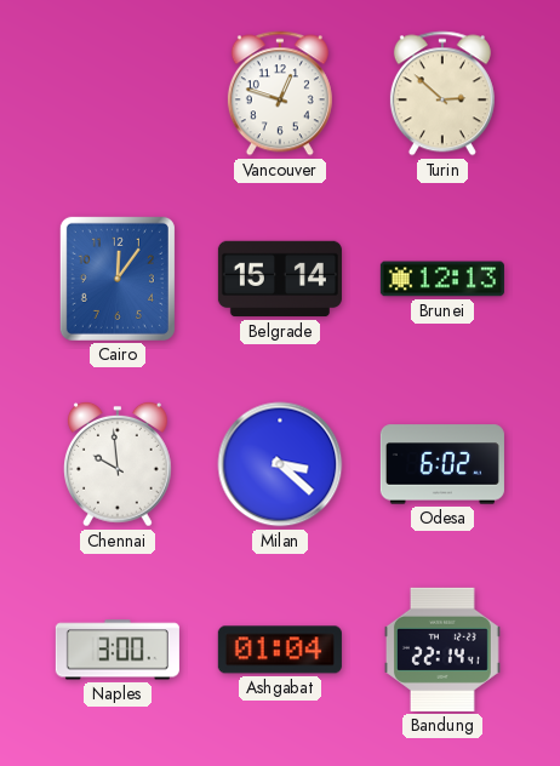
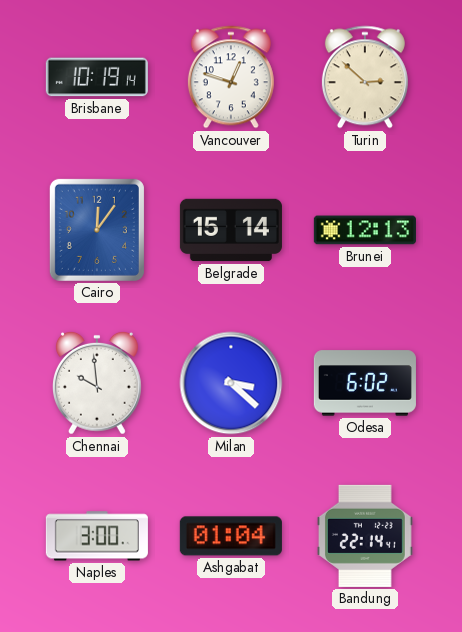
Brisbane: none -> 10:19
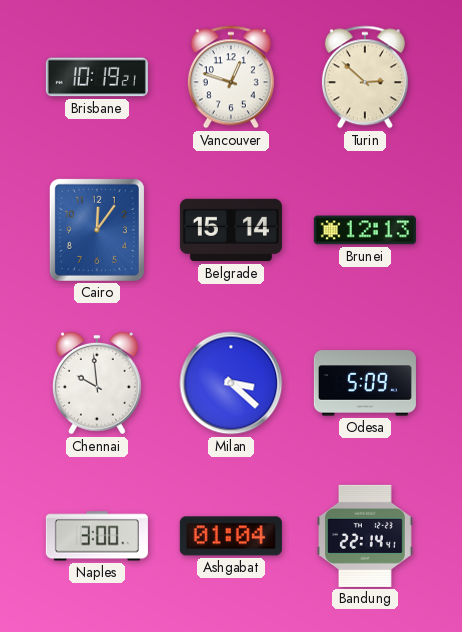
Brisbane: 10:19:14 -> 10:19:21
Odesa: 6:02 -> 5:09
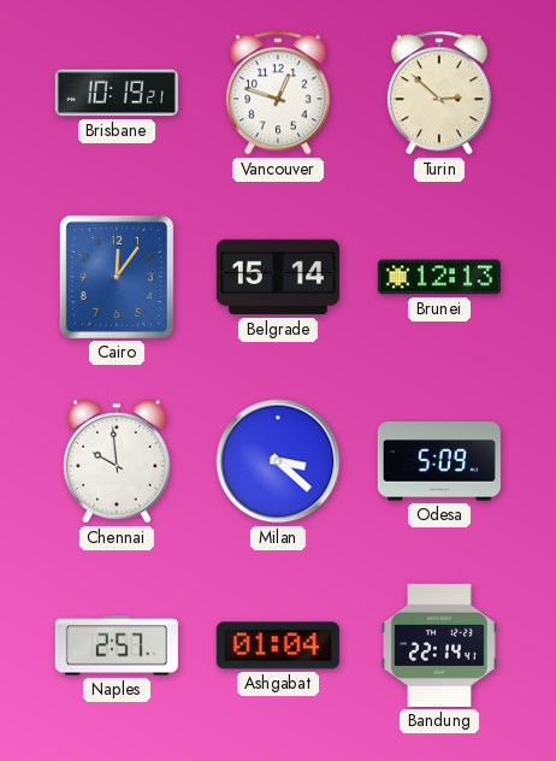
Naples: 3:00 -> 2:57
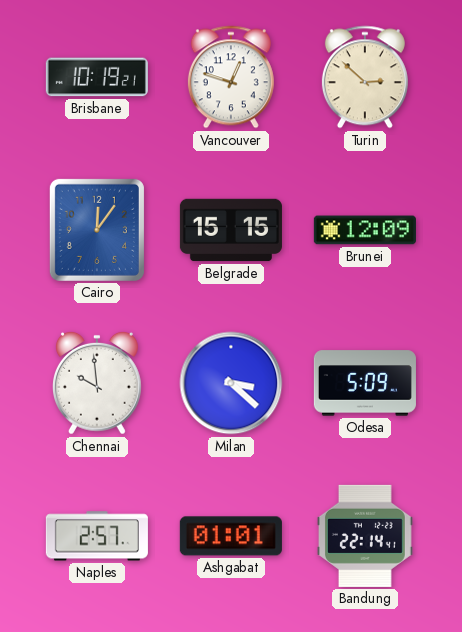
Belgrade: 15:14 -> 15:15
Brunei: 12:13 -> 12:09
Ashgabat: 01:04 -> 01:01
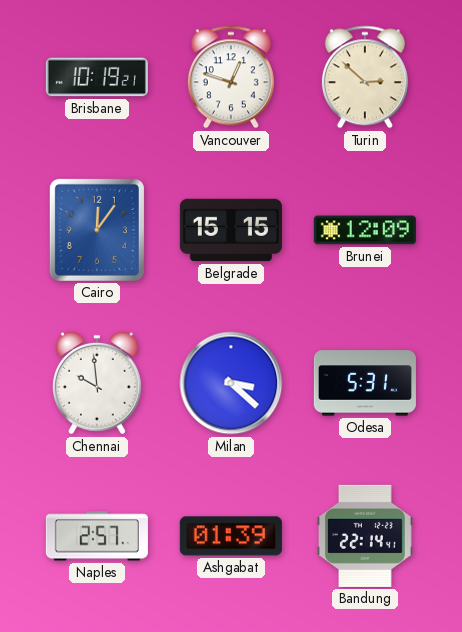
Odesa: 5:09 -> 5:31
Ashgabat: 01:01 -> 01:39
